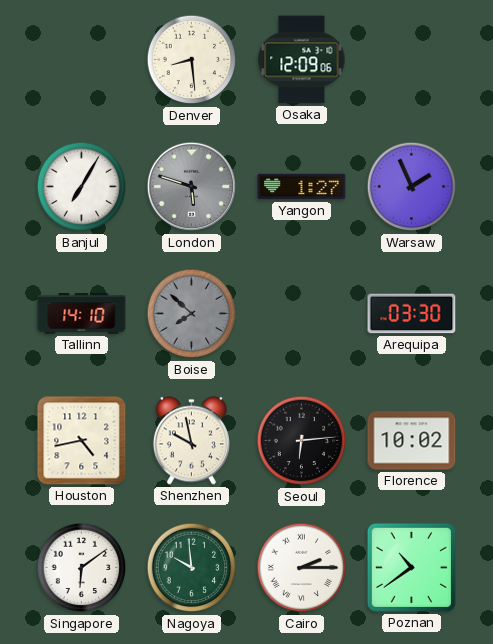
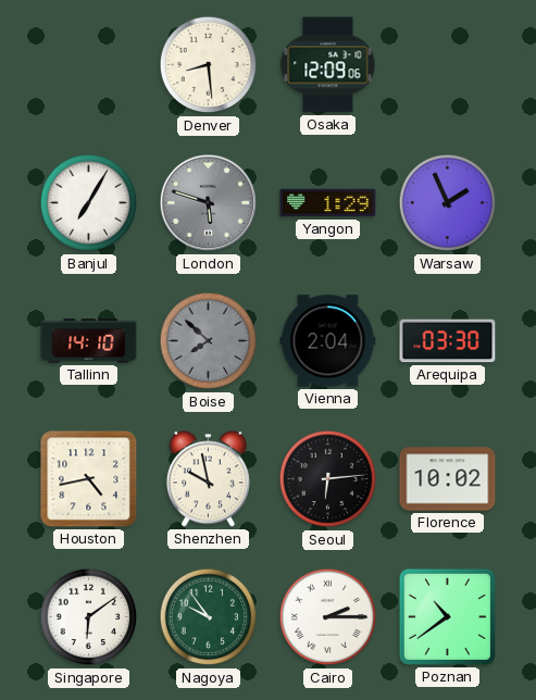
Yangon: 1:27 -> 1:29
Vienna: none -> 2:04
Nagoya: 9:59 -> 9:54
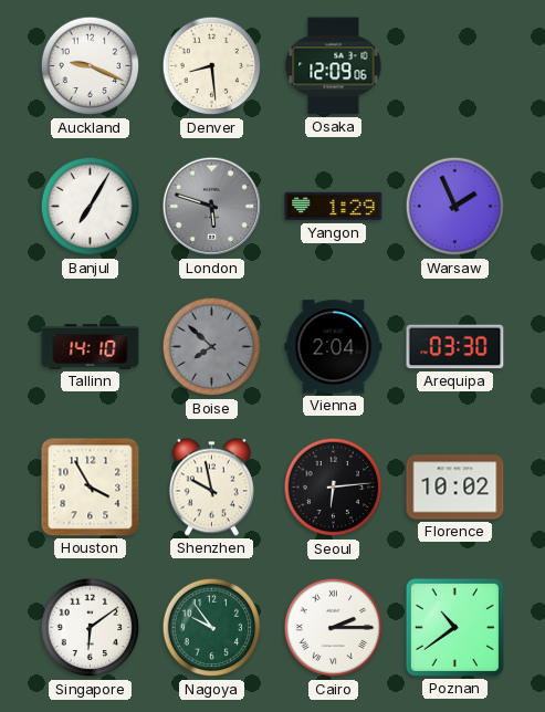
Auckland: none -> 9:19
Houston: 4:43 -> 3:55
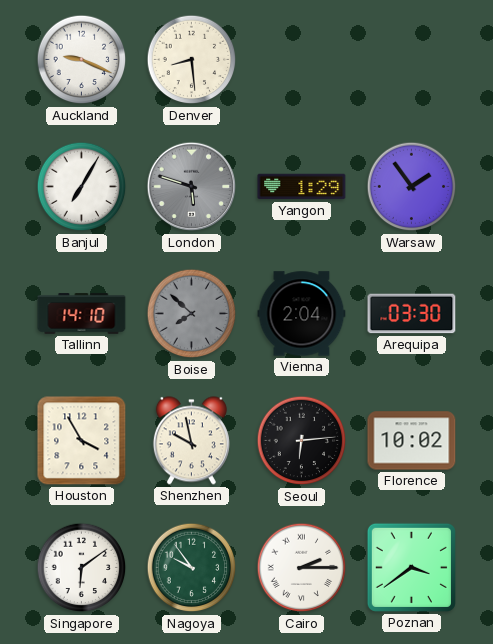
Osaka: 12:09 -> none
Warsaw: 1:56 -> 1:54
Poznan: 10:39 -> 3:39
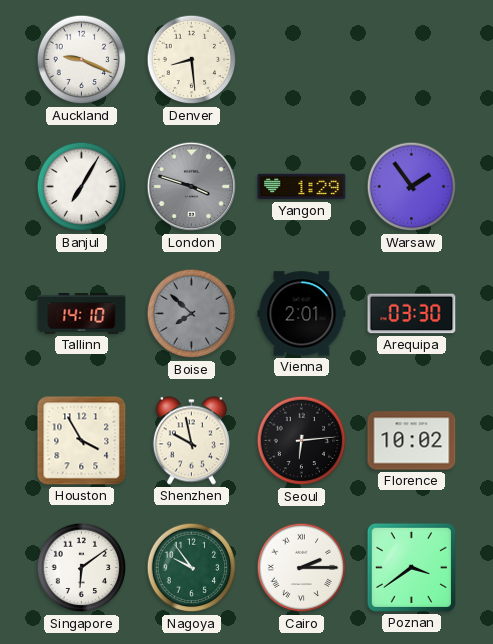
London: 5:48 -> 3:48
Vienna: 2:04 -> 2:01
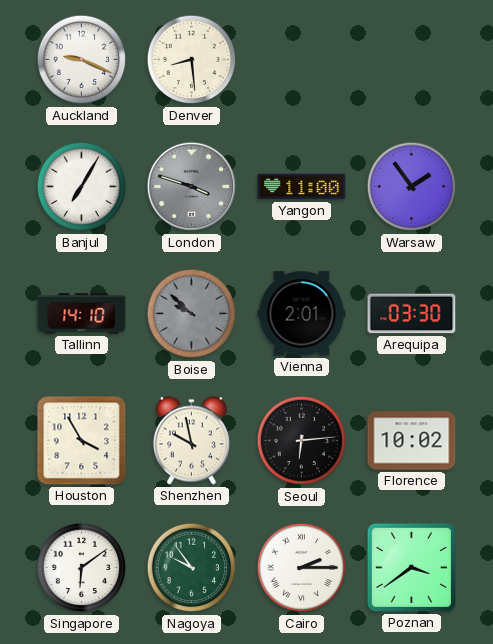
Yangon: 1:29 -> 11:00
Boise: 7:52 -> 9:52
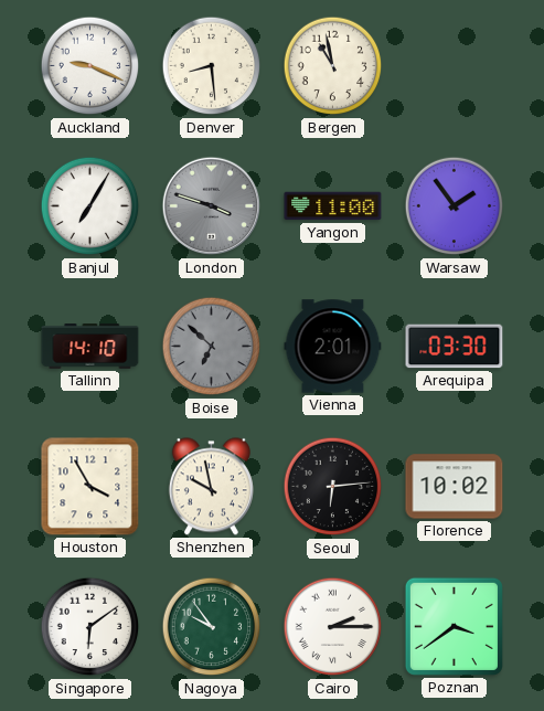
Bergen: none -> 10:58
Boise: 9:52 -> 6:52
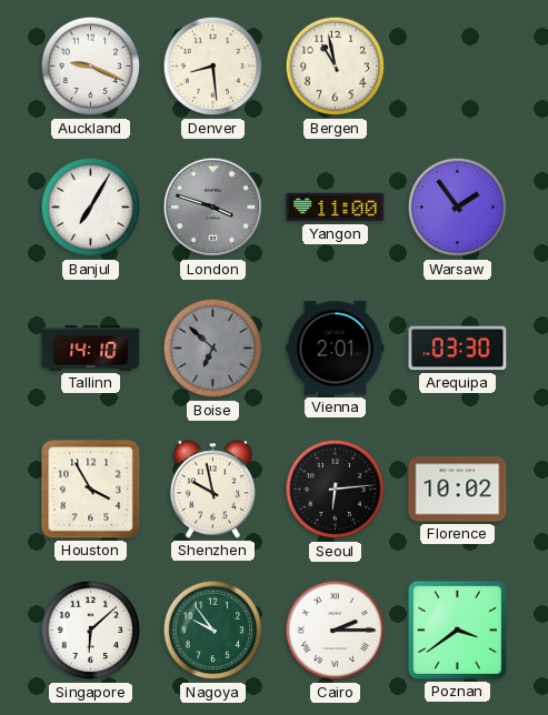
Singapore: 6:09 -> 6:08
